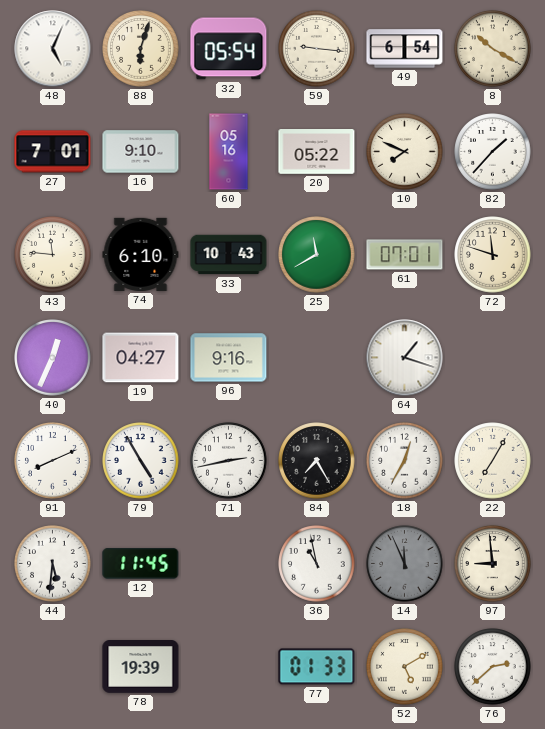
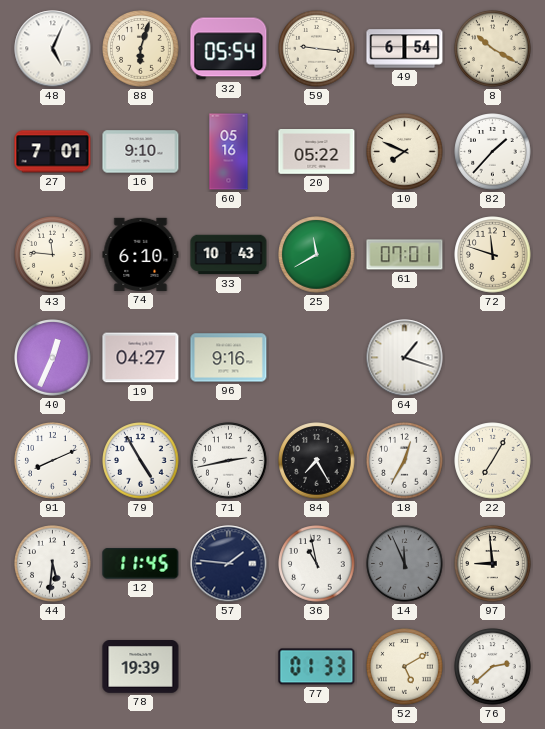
57: none -> 1:46
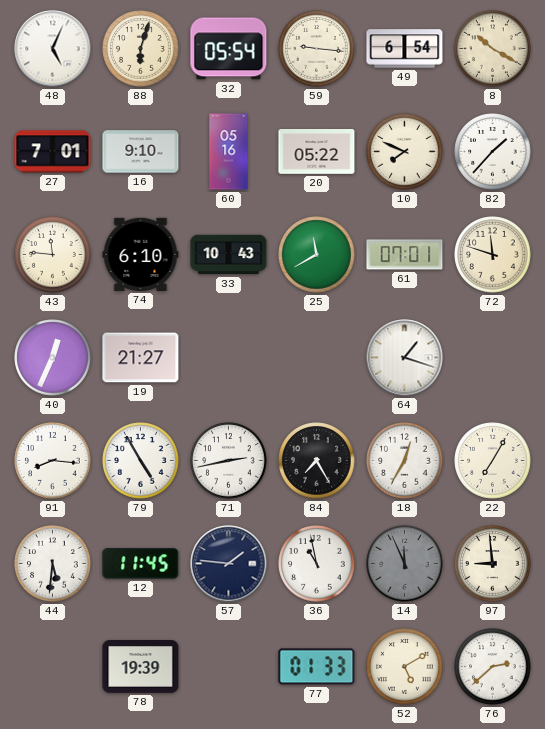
19: 04:27 -> 21:27
96: 9:16 -> none
91: 8:11 -> 8:16
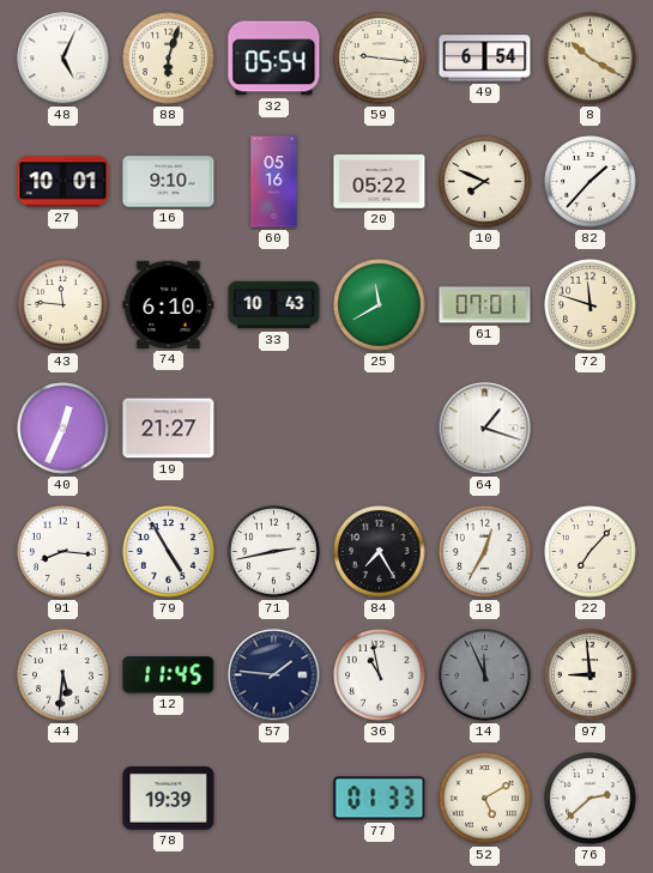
27: 7:01 -> 10:01
22: 7:05 -> 7:07
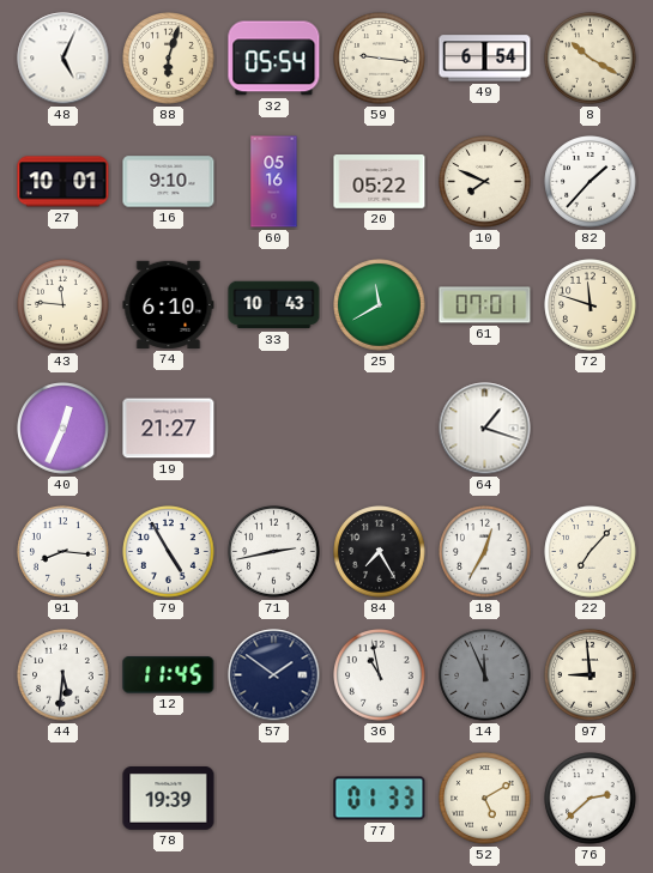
57: 1:46 -> 1:51
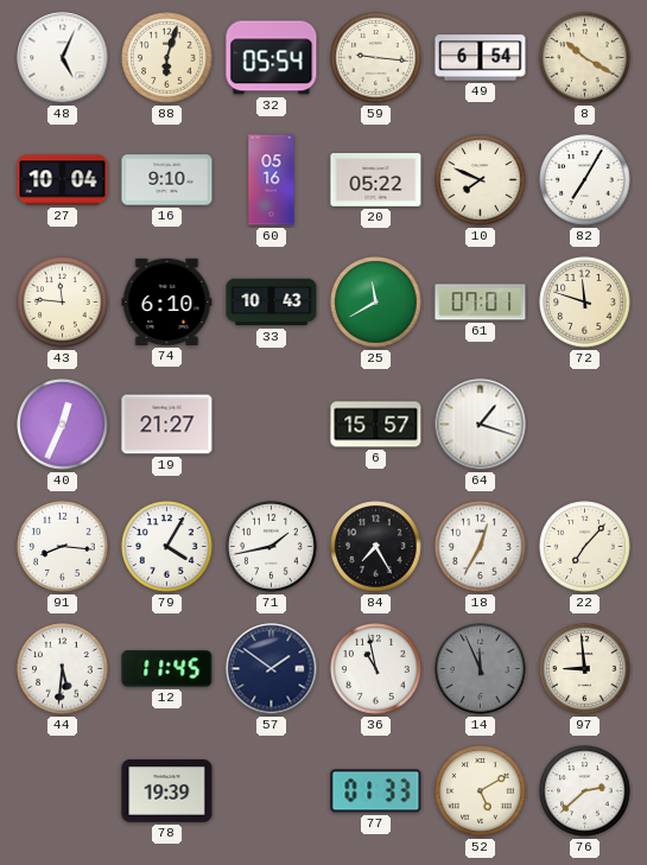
27: 10:01 -> 10:04
82: 1:37 -> 7:05
6: none -> 15:57
79: 4:55 -> 4:05
71: 2:43 -> 1:43
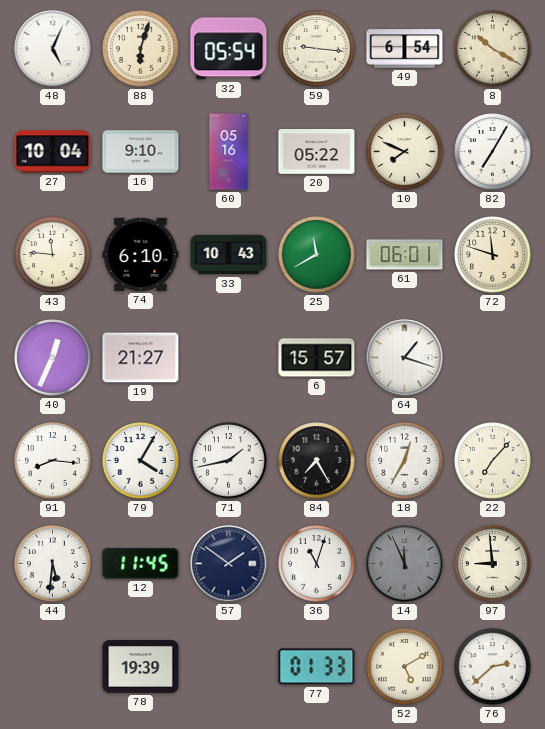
61: 07:01 -> 06:01
36: 10:58 -> 11:03
